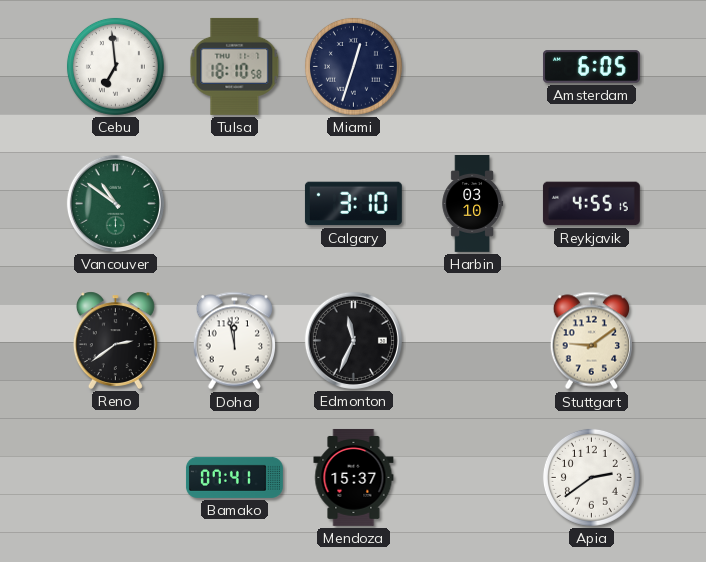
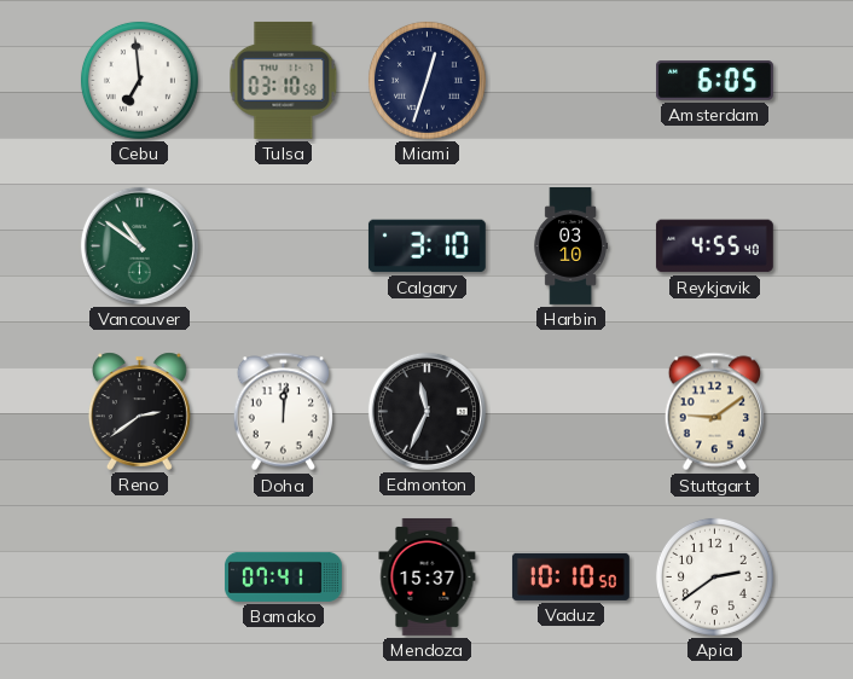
Tulsa: 18:10 -> 03:10
Reykjavik: 4:55:15 -> 4:55:40
Doha: 11:58 -> 12:01
Vaduz: none -> 10:10
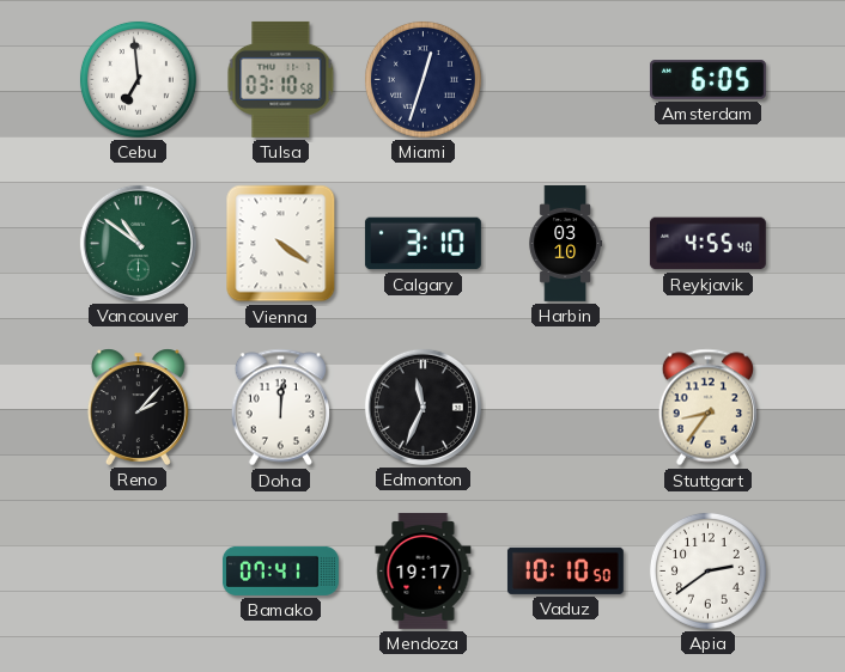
Vienna: none -> 4:21
Reno: 2:39 -> 2:07
Stuttgart: 9:09 -> 8:36
Mendoza: 15:37 -> 19:17
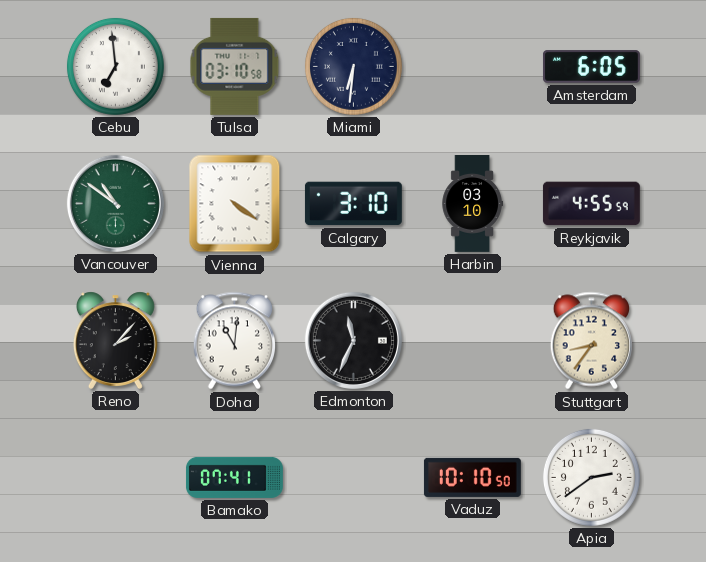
Miami: 12:33 -> 6:31
Reykjavik: 4:55:40 -> 4:55:59
Doha: 12:01 -> 11:01
Mendoza: 19:17 -> none
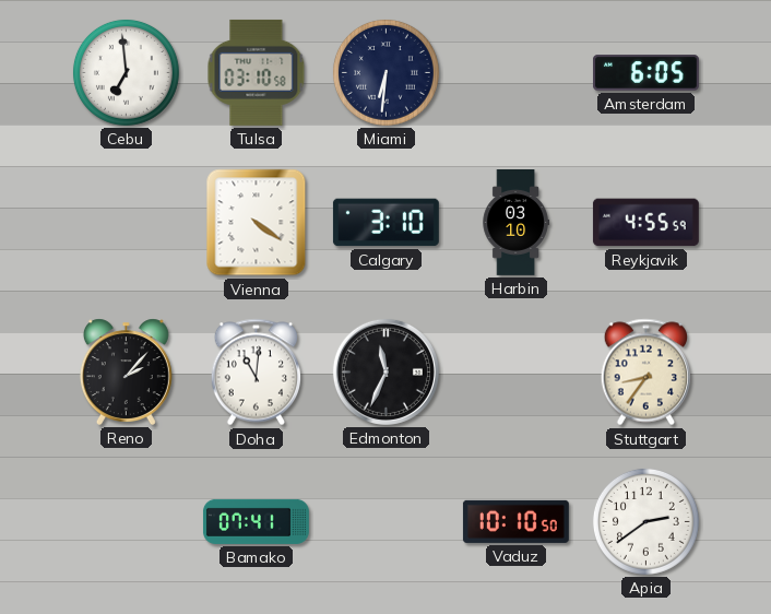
Vancouver: 10:51 -> none
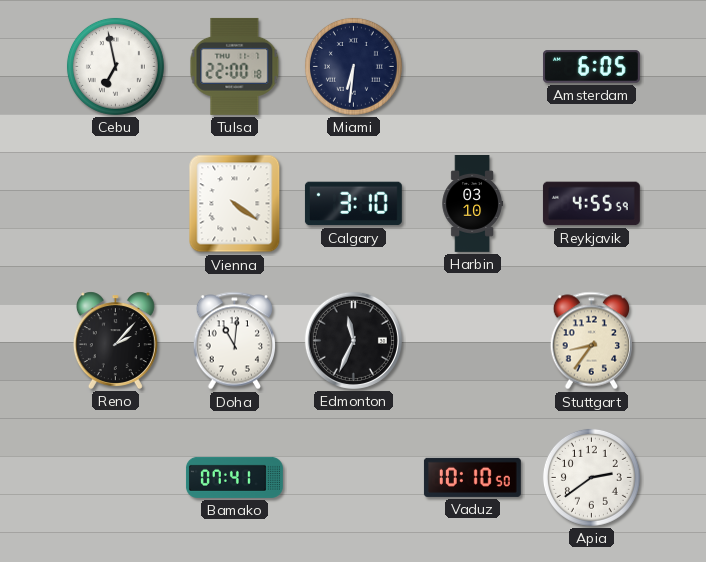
Cebu: 6:59 -> 6:58
Tulsa: 03:10 -> 22:00
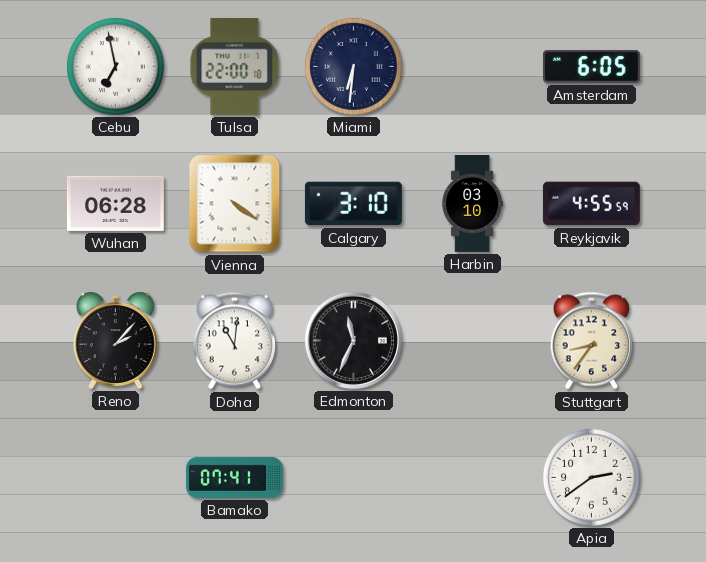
Wuhan: none -> 06:28
Vaduz: 10:10 -> none
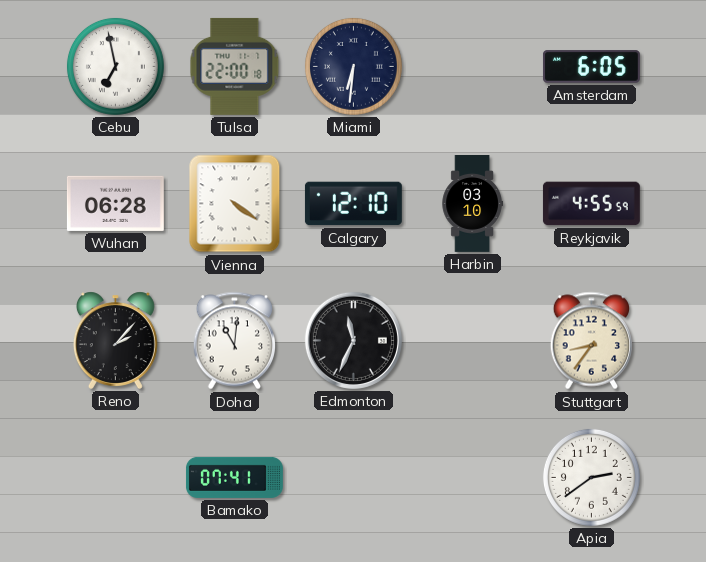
Calgary: 3:10 -> 12:10
